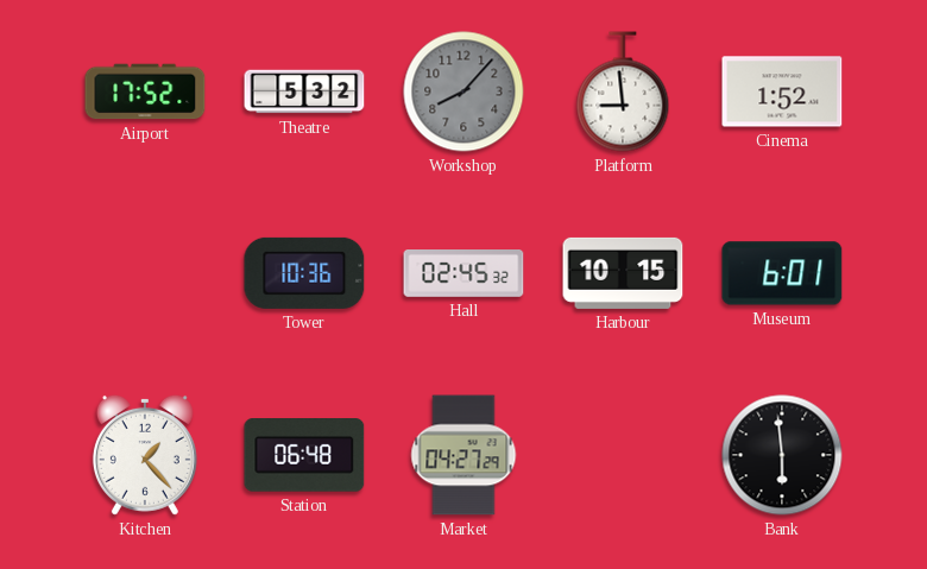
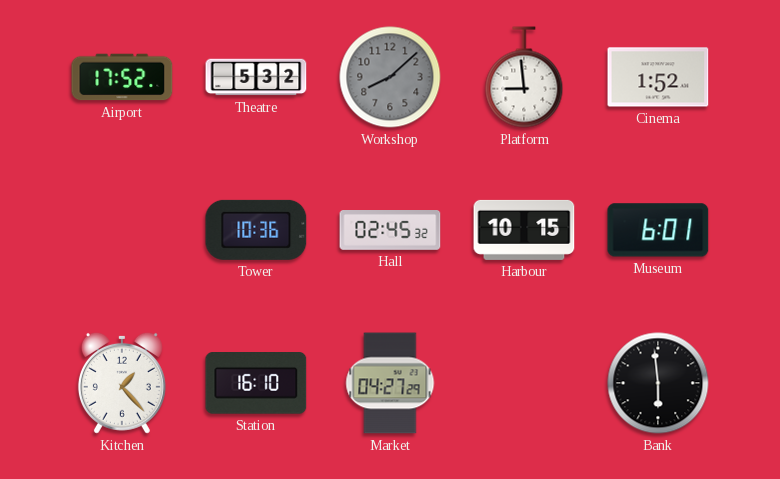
Workshop: 8:07 -> 8:08
Station: 06:48 -> 16:10
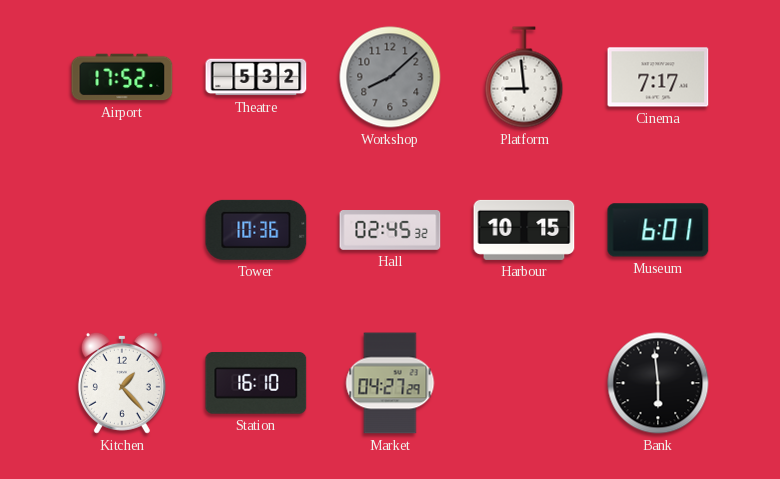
Cinema: 1:52 -> 7:17
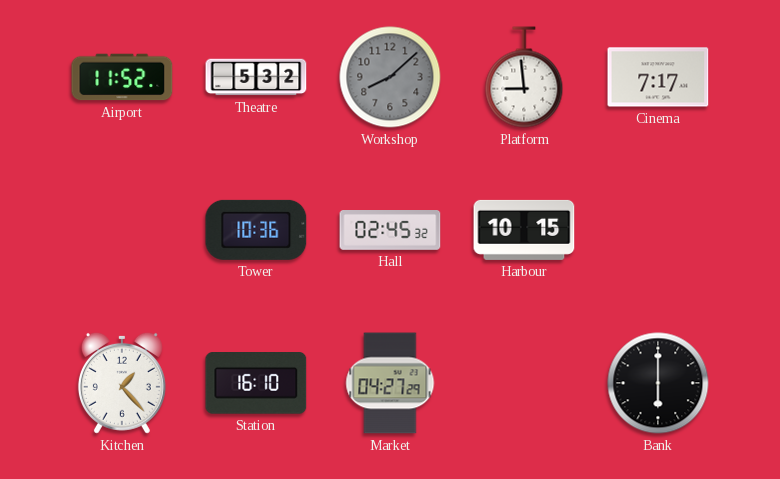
Airport: 17:52 -> 11:52
Museum: 6:01 -> none
Bank: 5:59 -> 6:00
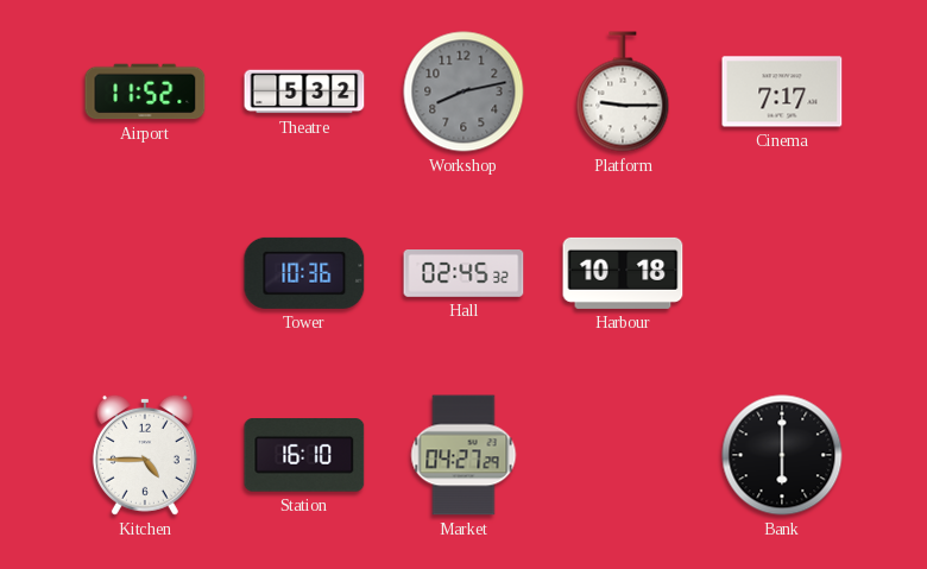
Workshop: 8:08 -> 8:13
Platform: 8:59 -> 9:15
Harbour: 10:15 -> 10:18
Kitchen: 1:23 -> 4:45
